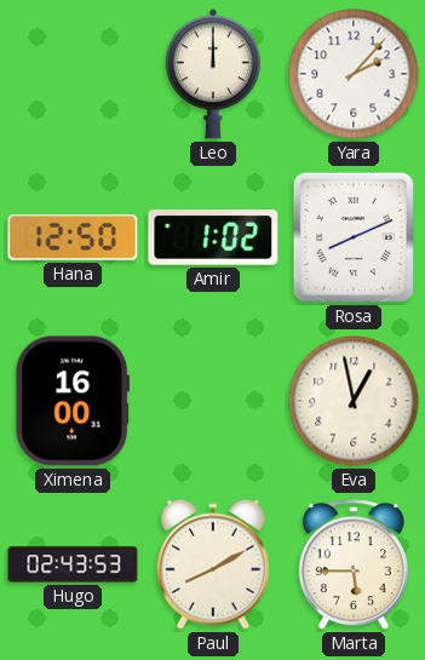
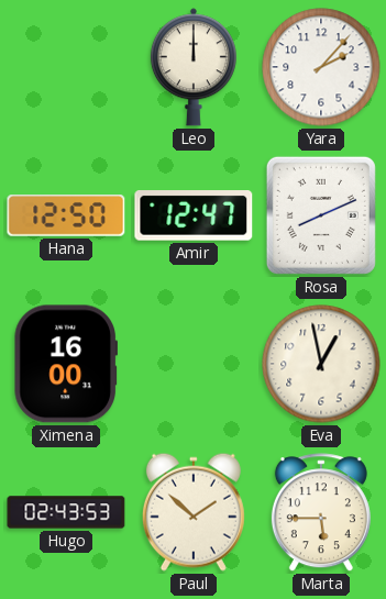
Amir: 1:02 -> 12:47
Paul: 8:10 -> 1:52
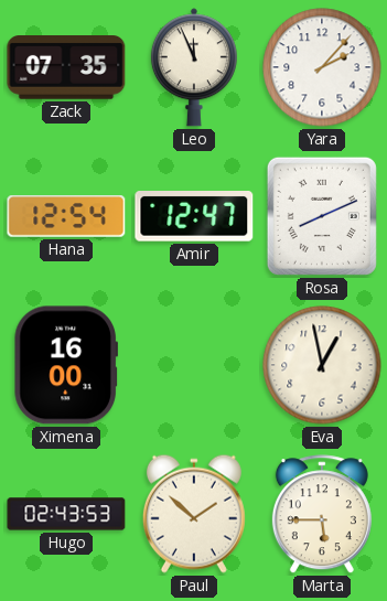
Zack: none -> 07:35
Leo: 12:00 -> 11:56
Hana: 12:50 -> 12:54
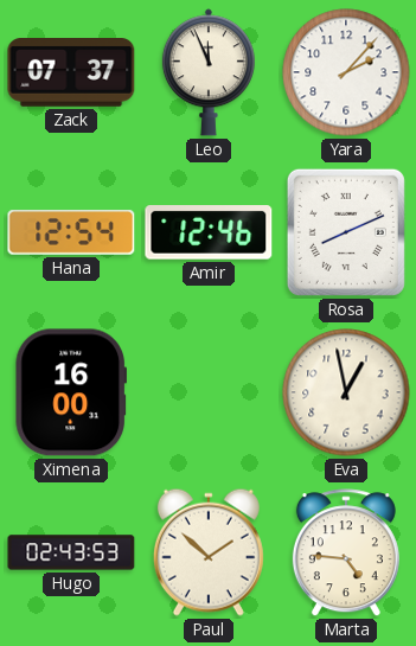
Zack: 07:35 -> 07:37
Amir: 12:47 -> 12:46
Marta: 5:45 -> 4:46
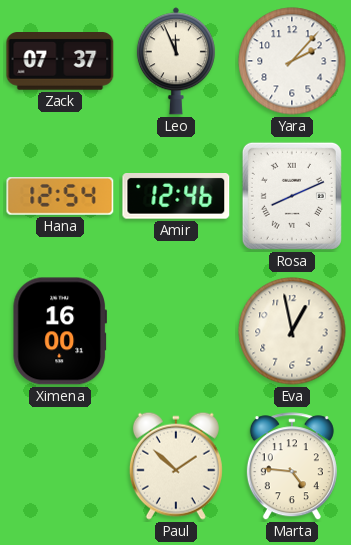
Hugo: 02:43 -> none
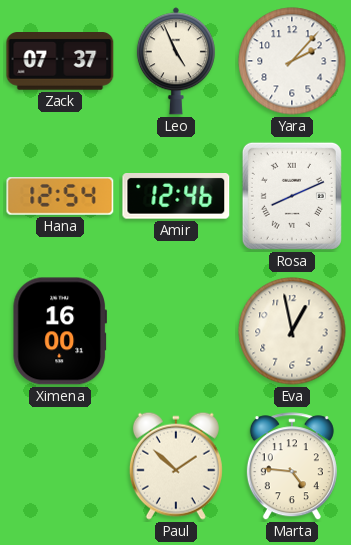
Leo: 11:56 -> 4:56
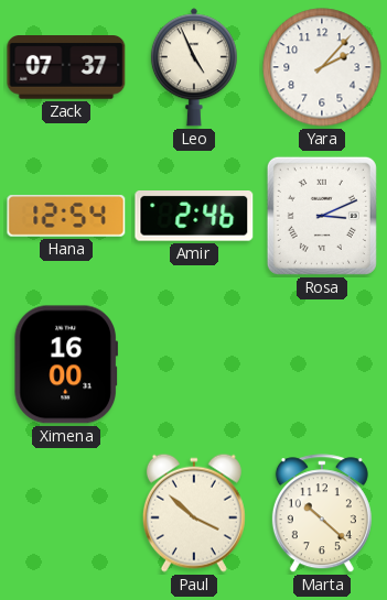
Amir: 12:46 -> 2:46
Rosa: 8:11 -> 3:11
Eva: 12:58 -> none
Paul: 1:52 -> 3:52
Marta: 4:46 -> 10:22
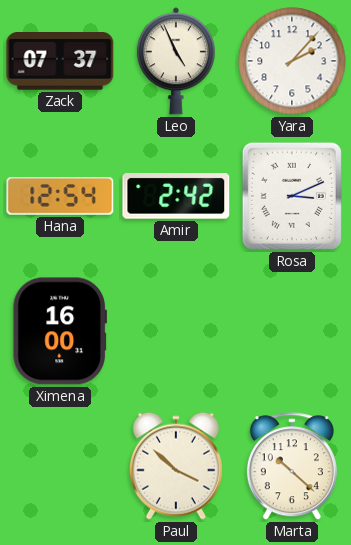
Amir: 2:46 -> 2:42
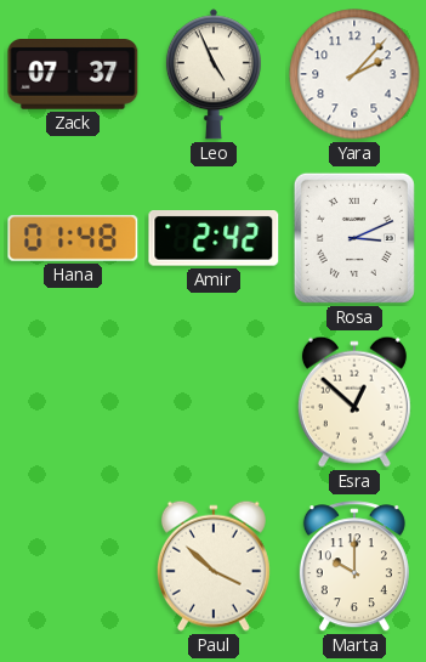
Hana: 12:54 -> 01:48
Ximena: 16:00 -> none
Esra: none -> 12:52
Marta: 10:22 -> 10:00
